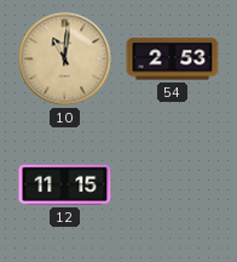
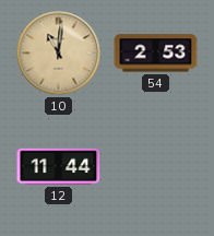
12: 11:15 -> 11:44
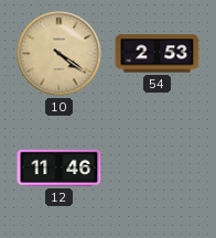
10: 11:01 -> 4:21
12: 11:44 -> 11:46
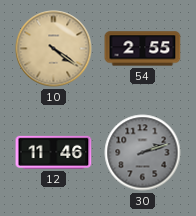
54: 2:53 -> 2:55
30: none -> 2:12
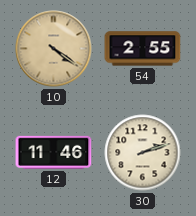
30 dial: grey -> cream
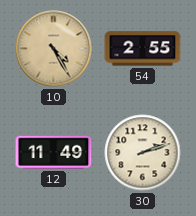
10: 4:21 -> 4:25
12: 11:46 -> 11:49
